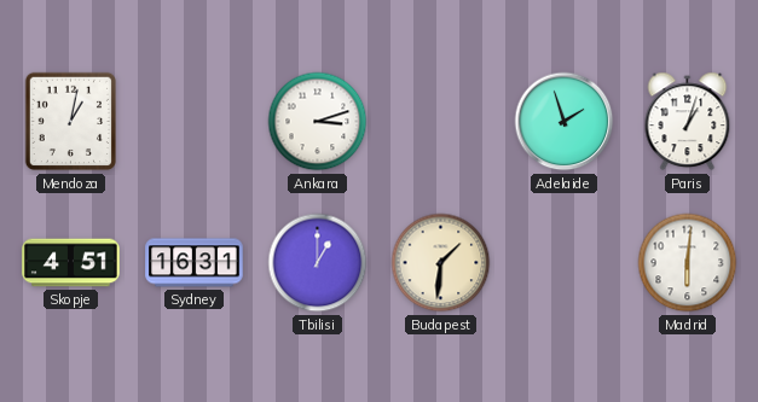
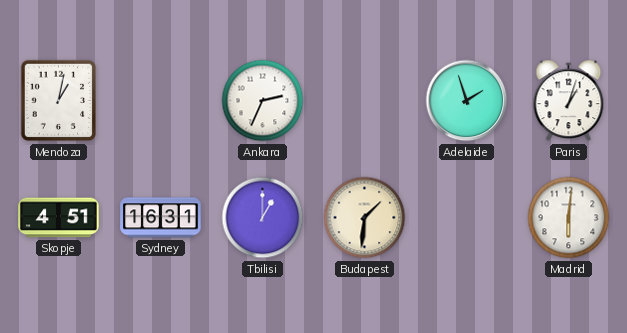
Ankara: 3:12 -> 2:34
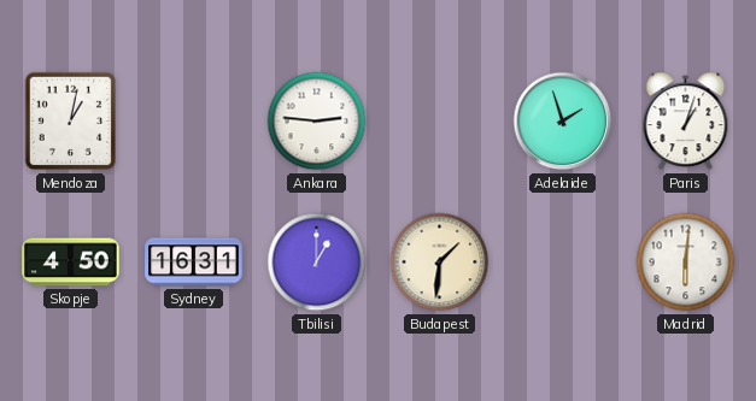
Ankara: 2:34 -> 2:46
Skopje: 4:51 -> 4:50
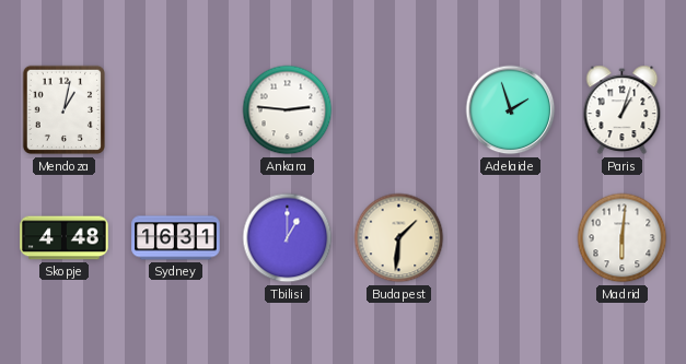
Skopje: 4:50 -> 4:48
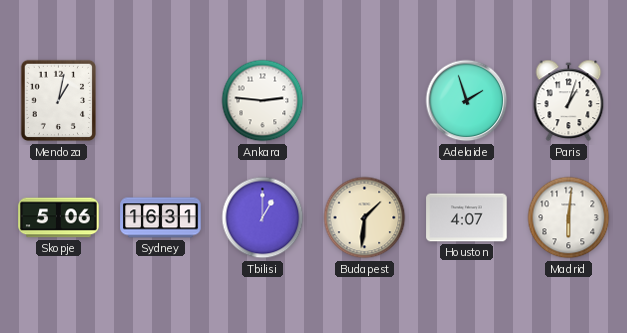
Skopje: 4:48 -> 5:06
Houston: none -> 4:07
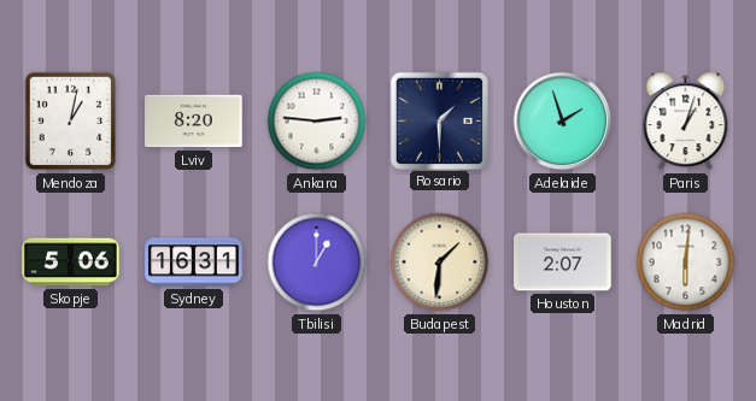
Lviv: none -> 8:20
Rosario: none -> 1:30
Houston: 4:07 -> 2:07
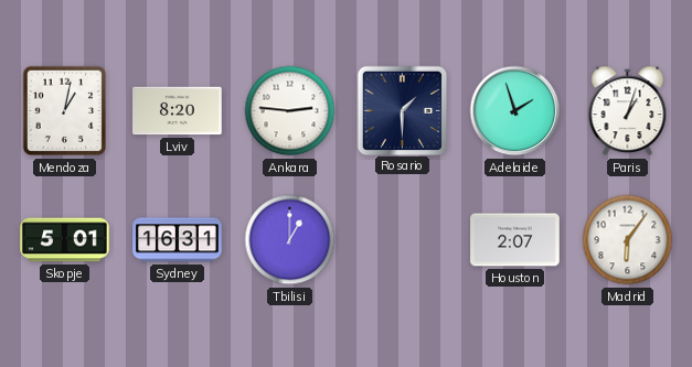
Skopje: 5:06 -> 5:01
Budapest: 1:31 -> none
Madrid: 6:01 -> 6:06
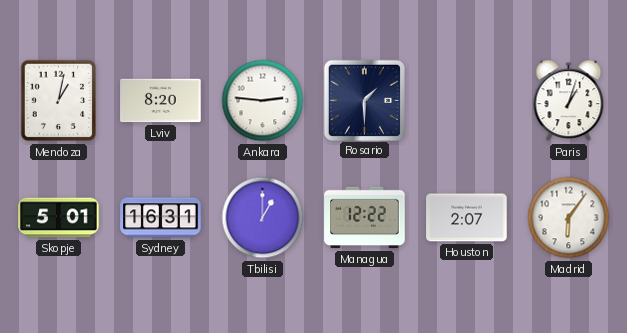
Adelaide: 1:57 -> none
Managua: none -> 12:22
